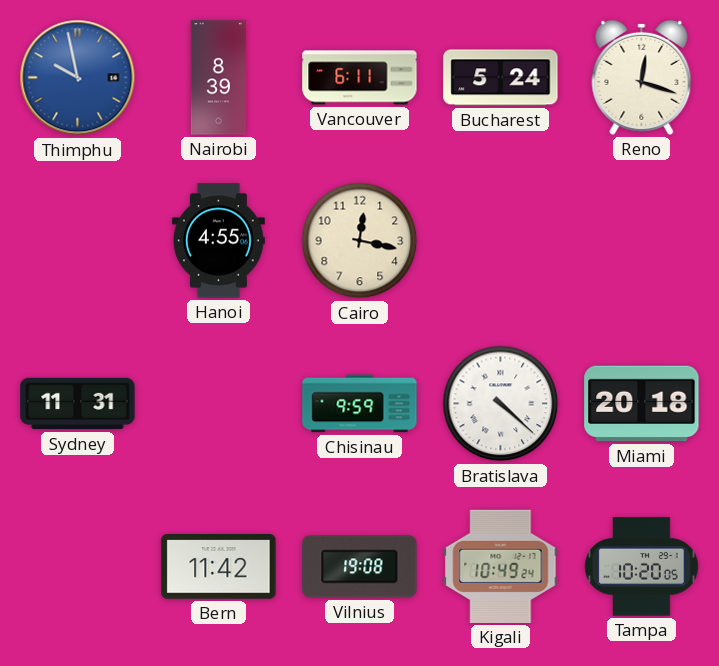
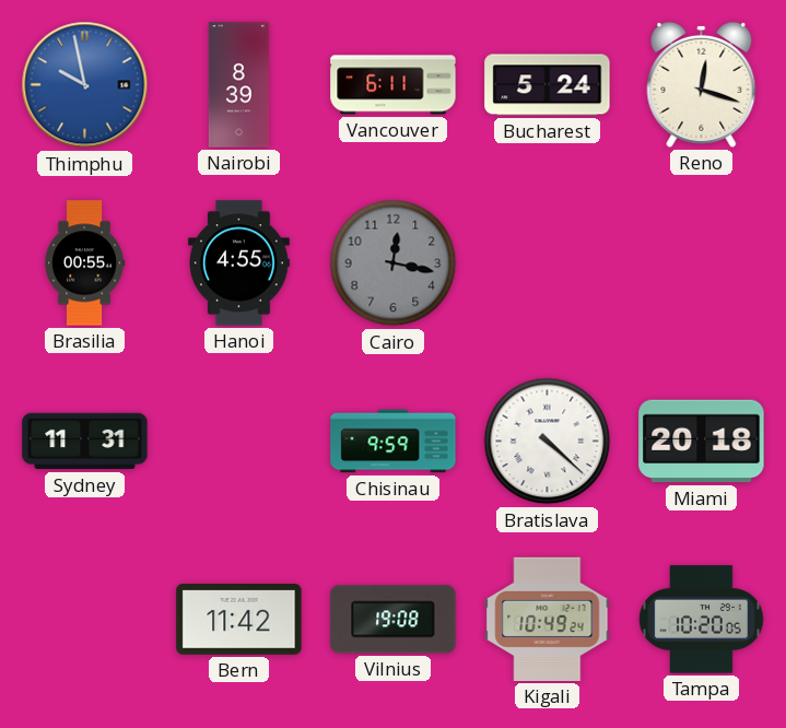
Brasilia: none -> 00:55
Cairo dial: cream -> grey
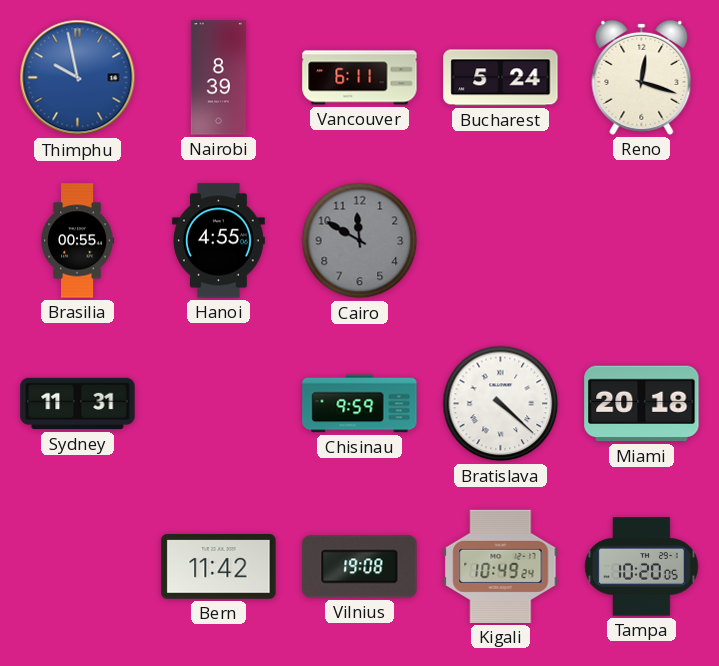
Cairo: 12:17 -> 11:50
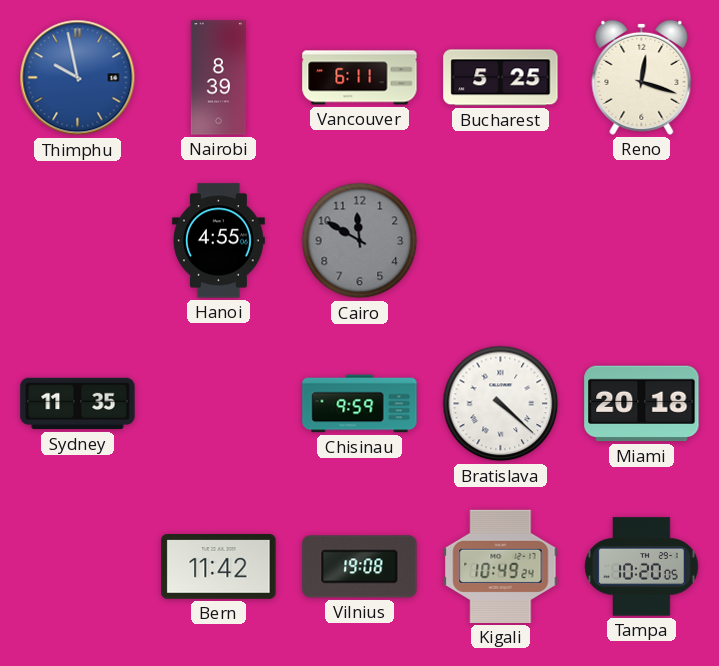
Bucharest: 5:24 -> 5:25
Brasilia: 00:55 -> none
Sydney: 11:31 -> 11:35
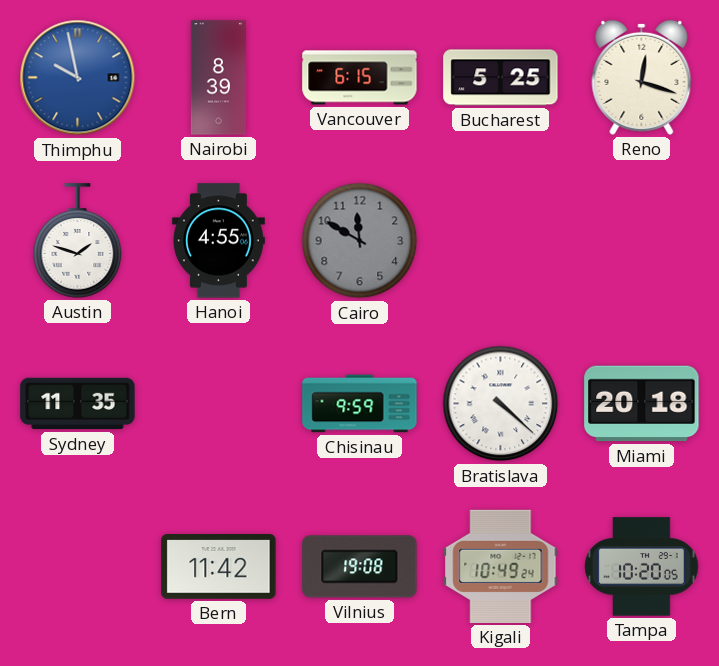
Vancouver: 6:11 -> 6:15
Austin: none -> 1:48
